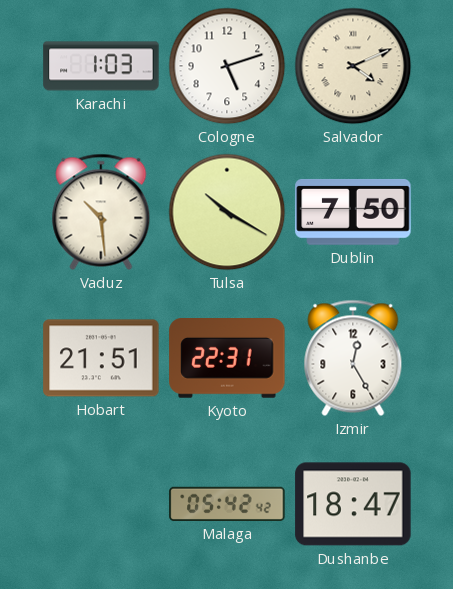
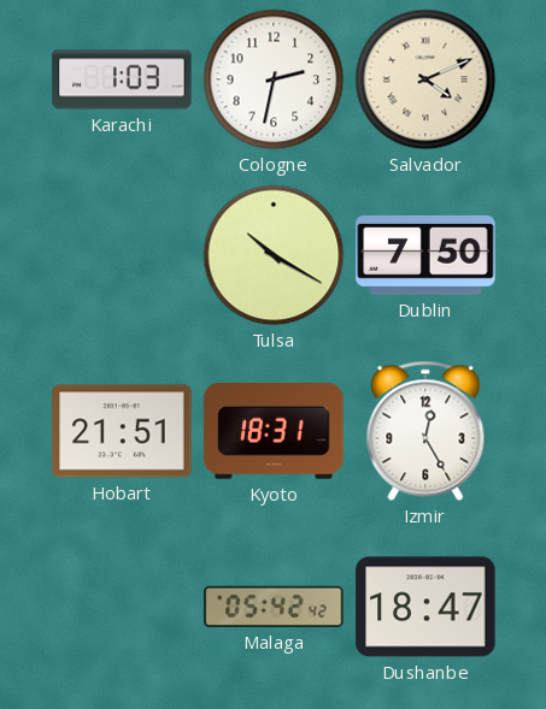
Cologne: 5:12 -> 2:32
Vaduz: 10:29 -> none
Kyoto: 22:31 -> 18:31
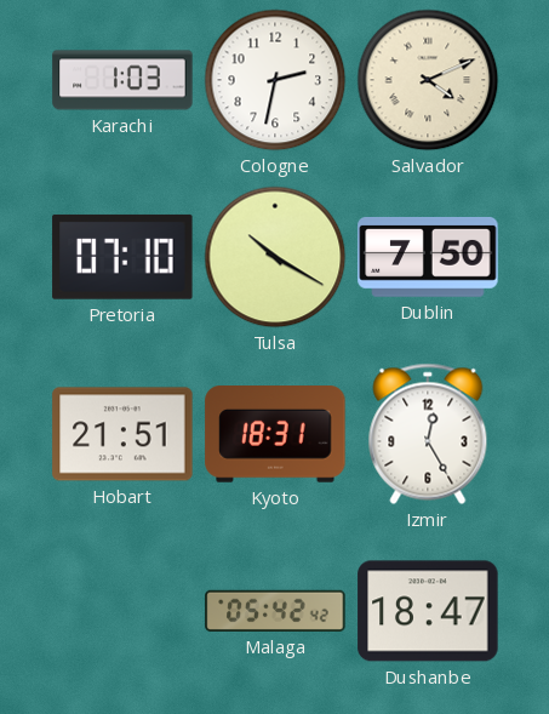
Pretoria: none -> 07:10
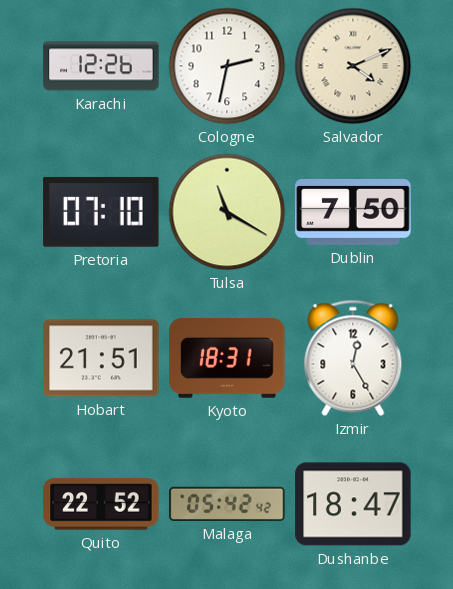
Karachi: 1:03 -> 12:26
Tulsa: 10:20 -> 11:20
Quito: none -> 22:52
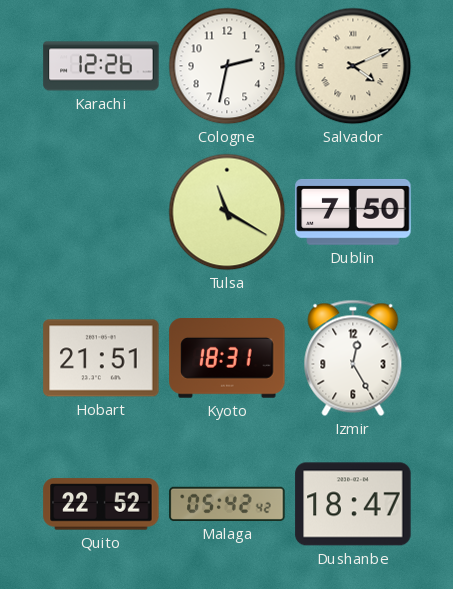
Pretoria: 07:10 -> none
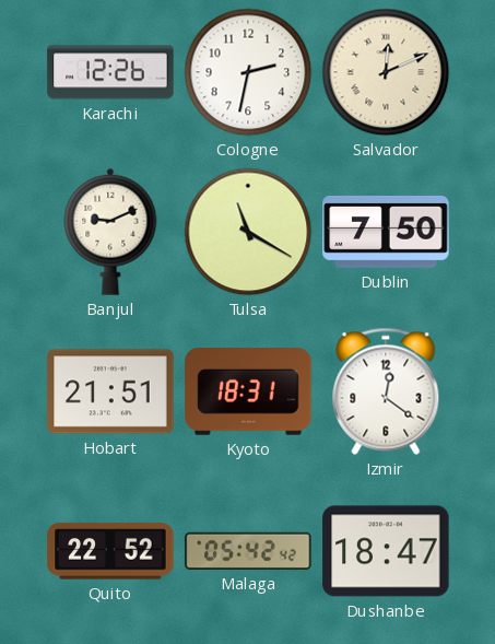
Salvador: 4:11 -> 12:11
Banjul: none -> 9:11
Izmir: 12:25 -> 12:21
